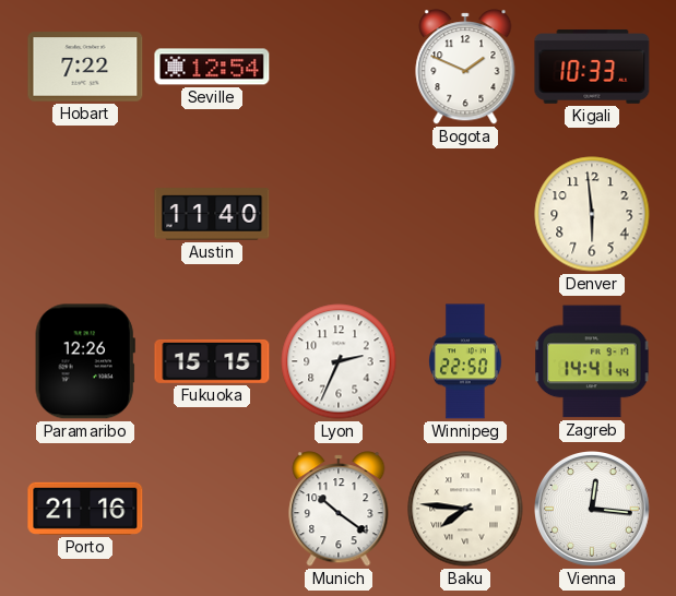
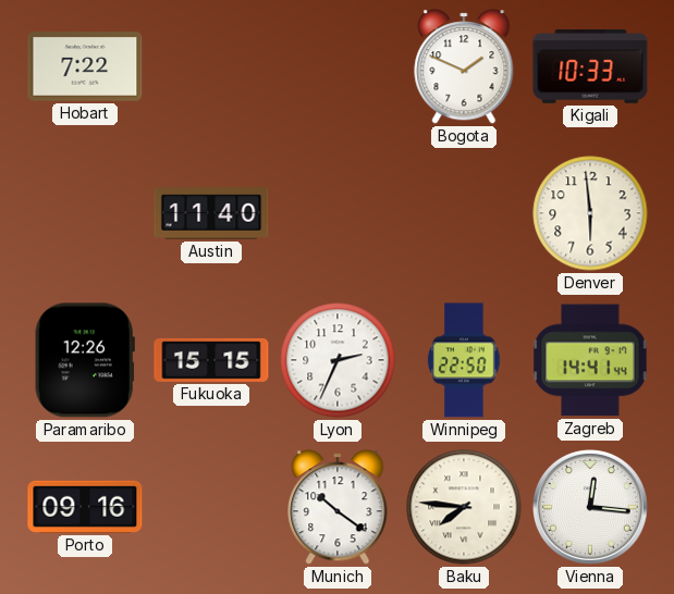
Seville: 12:54 -> none
Porto: 21:16 -> 09:16
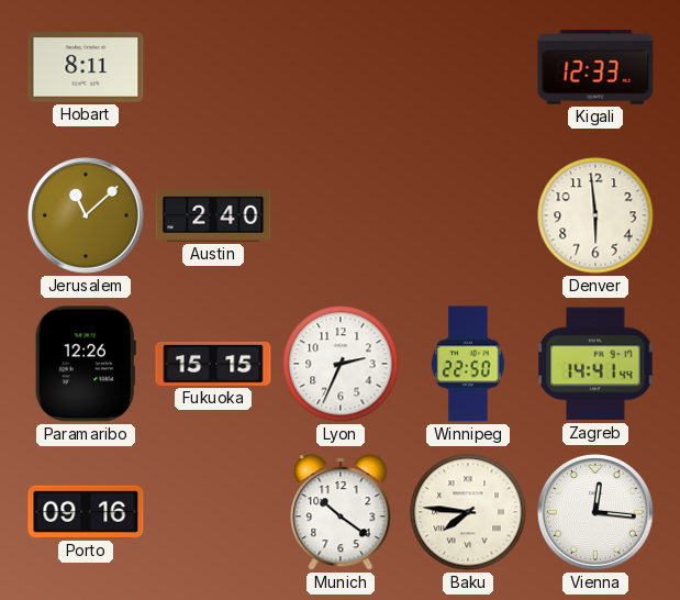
Hobart: 7:22 -> 8:11
Bogota: 1:49 -> none
Kigali: 10:33 -> 12:33
Jerusalem: none -> 11:08
Austin: 11:40 -> 2:40
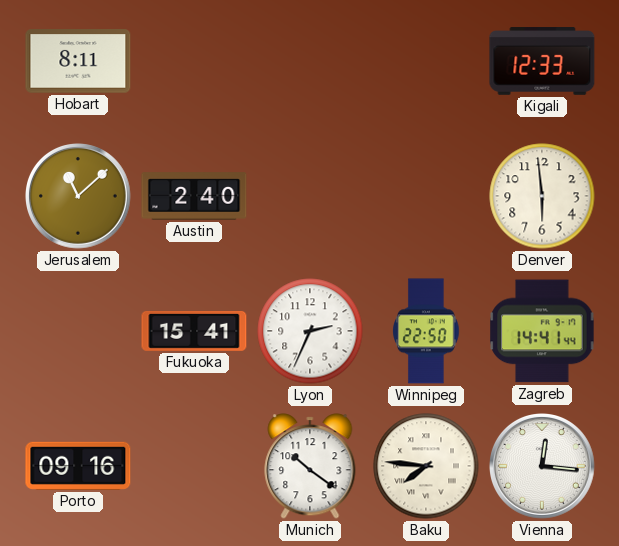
Paramaribo: 12:26 -> none
Fukuoka: 15:15 -> 15:41
